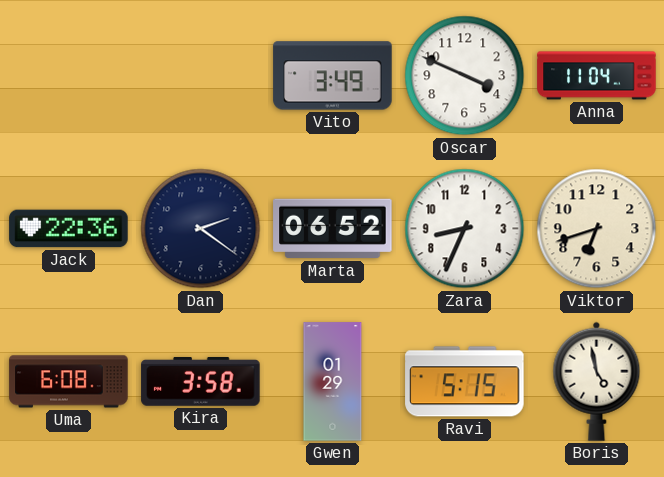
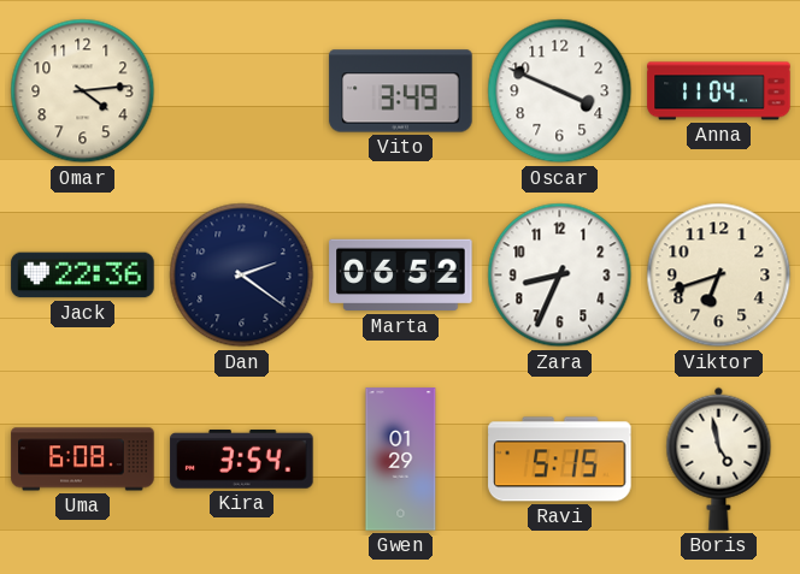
Omar: none -> 4:14
Kira: 3:58 -> 3:54
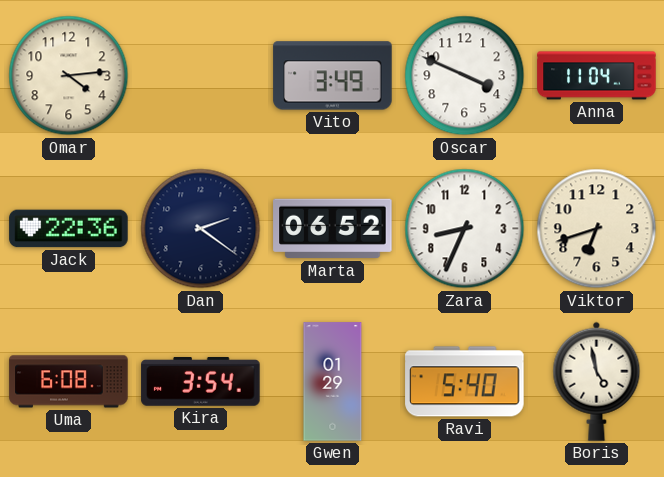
Ravi: 5:15 -> 5:40
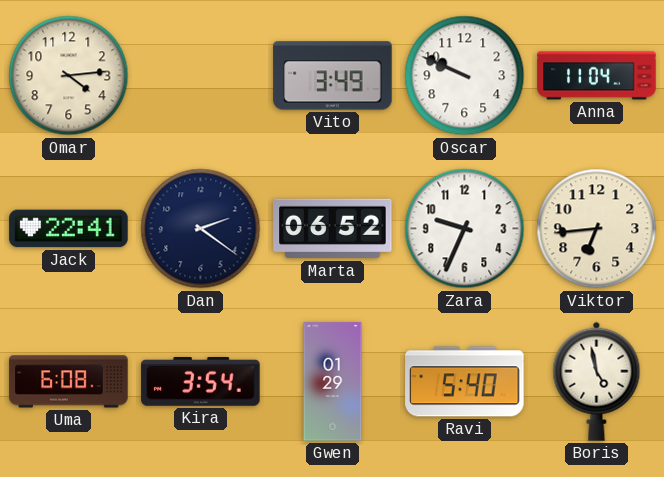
Oscar: 3:49 -> 9:49
Jack: 22:36 -> 22:41
Zara: 8:34 -> 9:34
Viktor: 6:42 -> 6:44
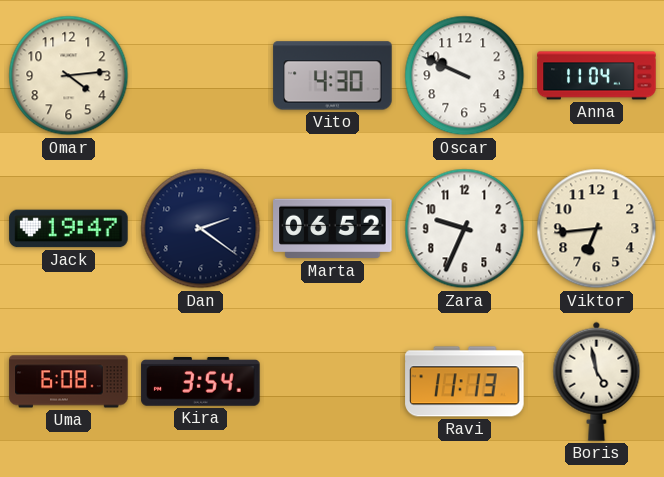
Vito: 3:49 -> 4:30
Jack: 22:41 -> 19:47
Gwen: 01:29 -> none
Ravi: 5:40 -> 11:13
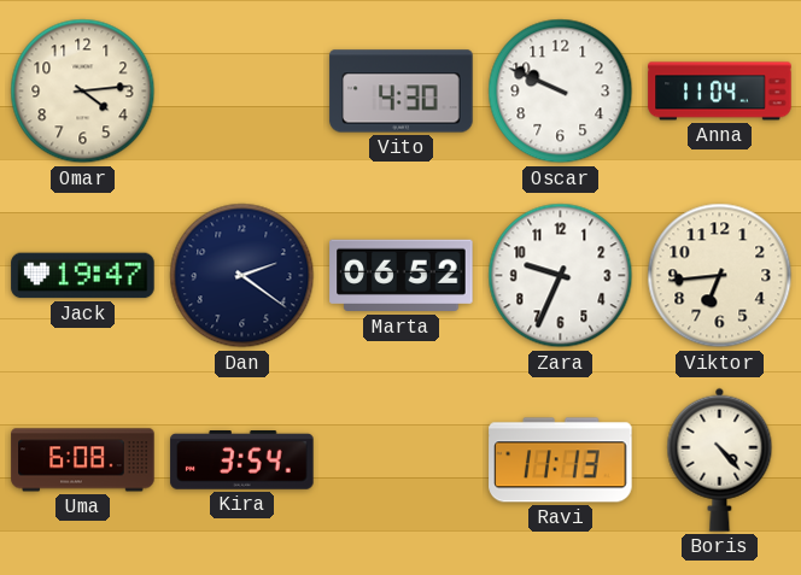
Boris: 4:58 -> 4:23
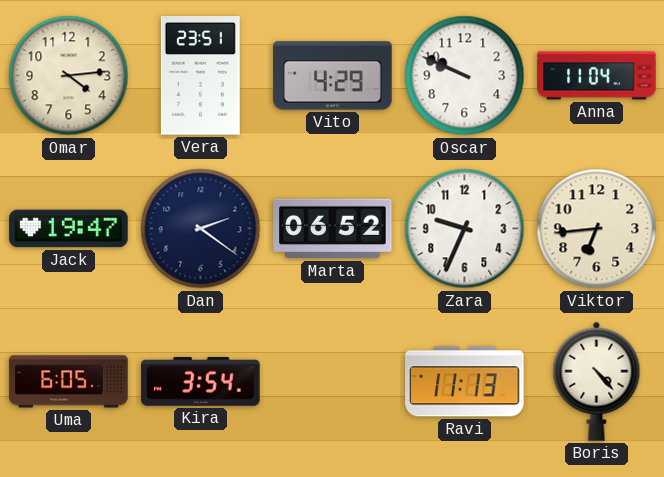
Vera: none -> 23:51
Vito: 4:30 -> 4:29
Uma: 6:08 -> 6:05
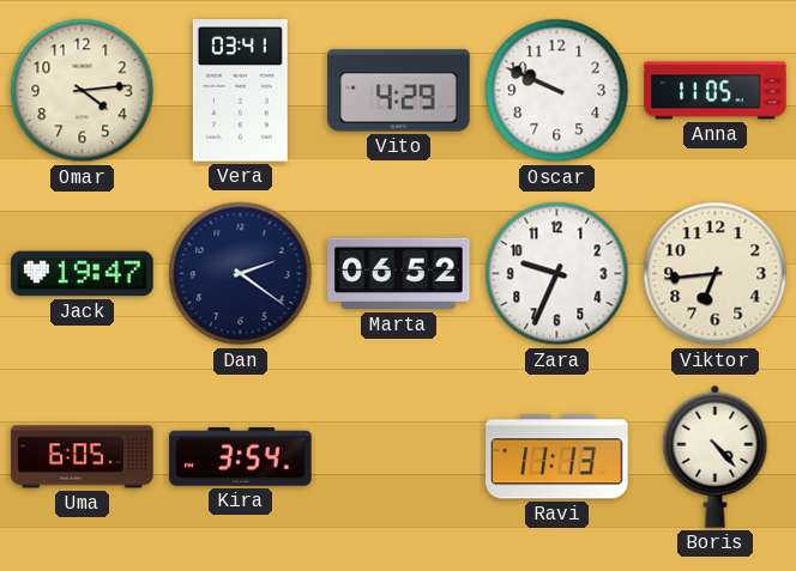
Vera: 23:51 -> 03:41
Anna: 11:04 -> 11:05
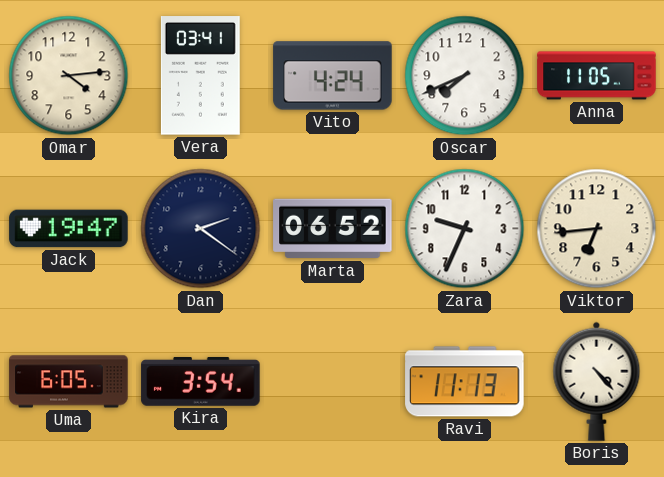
Vito: 4:29 -> 4:24
Oscar: 9:49 -> 7:41
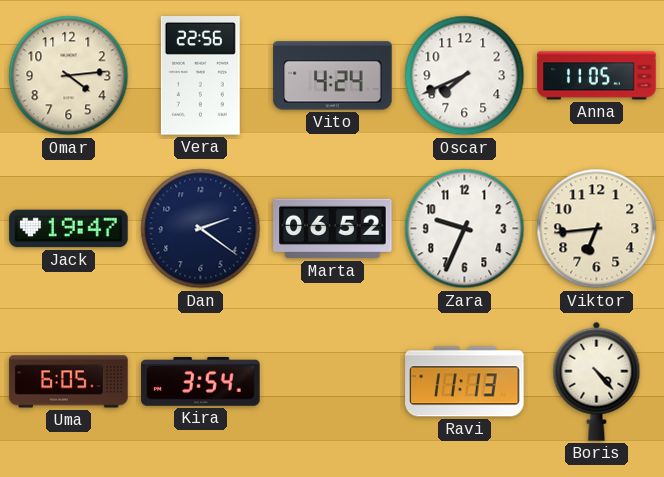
Vera: 03:41 -> 22:56
